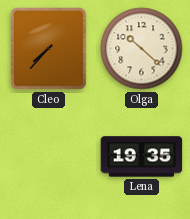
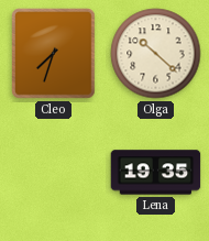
Cleo: 7:37 -> 7:33
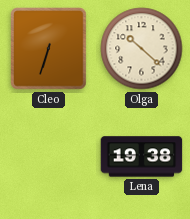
Cleo: 7:33 -> 6:33
Lena: 19:35 -> 19:38
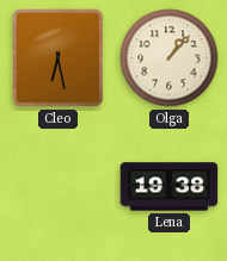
Cleo: 6:33 -> 6:28
Olga: 10:22 -> 1:07
